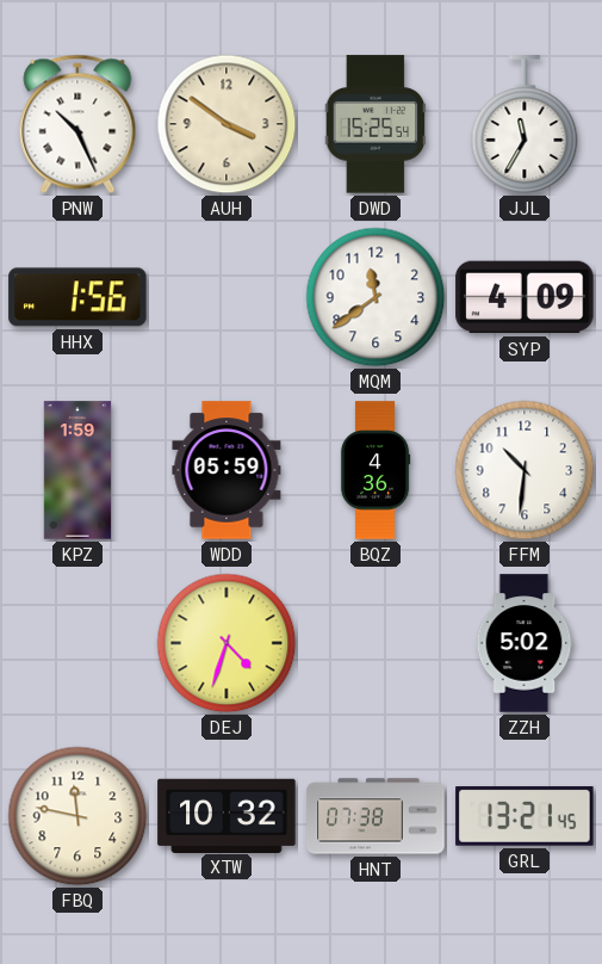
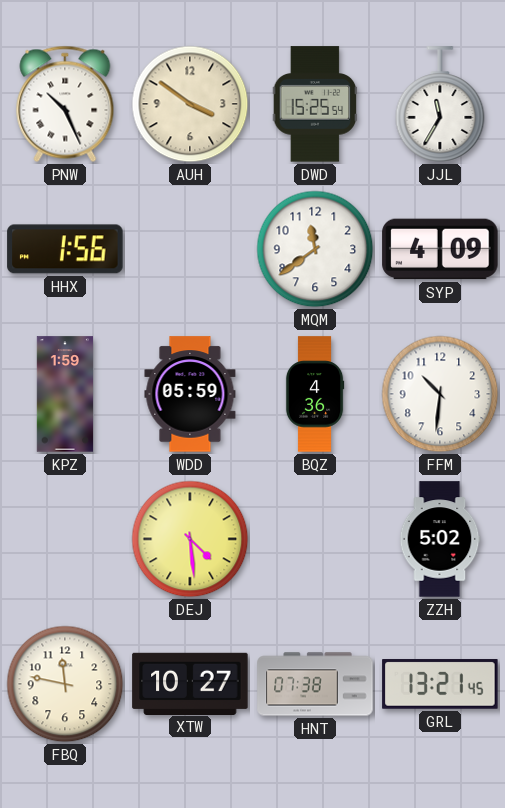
DEJ: 4:33 -> 4:29
XTW: 10:32 -> 10:27
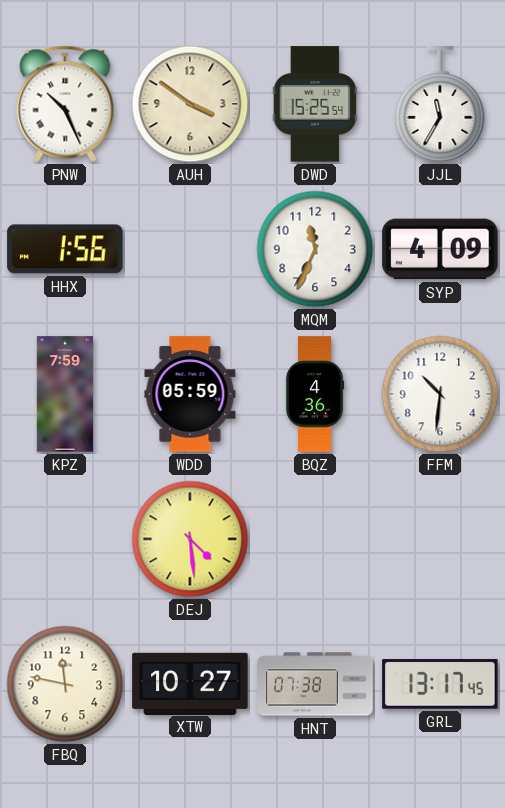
MQM: 11:39 -> 11:34
KPZ: 1:59 -> 7:59
ZZH: 5:02 -> none
GRL: 13:21 -> 13:17
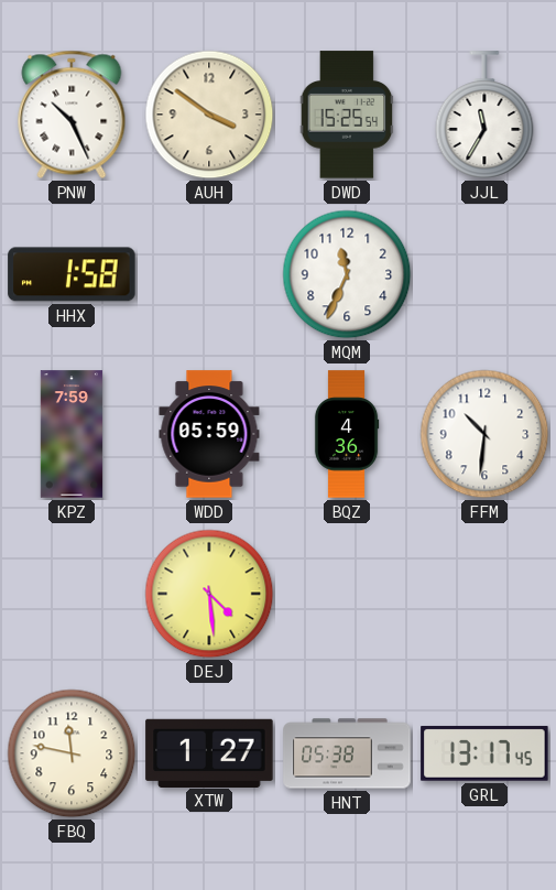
HHX: 1:56 -> 1:58
SYP: 4:09 -> none
XTW: 10:27 -> 1:27
HNT: 07:38 -> 05:38
